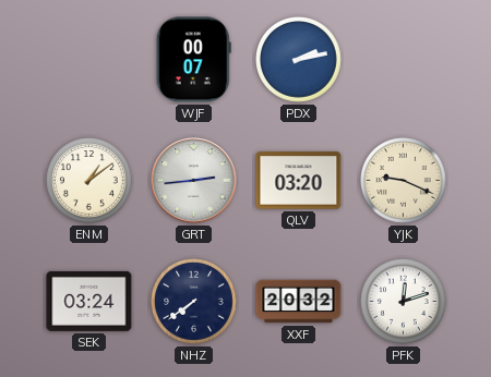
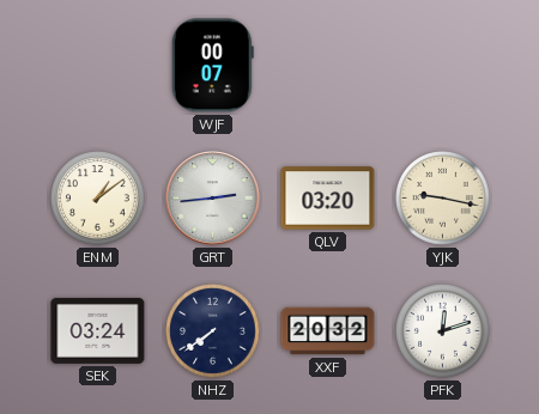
PDX: 2:13 -> none
YJK: 9:19 -> 9:17
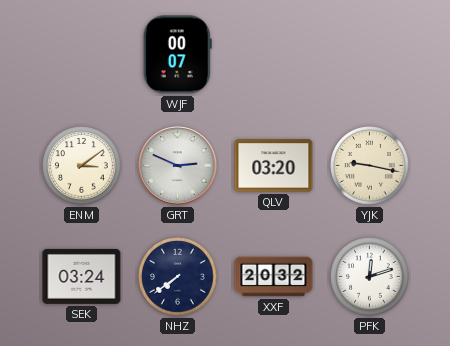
ENM: 1:09 -> 3:09
GRT: 2:44 -> 2:49
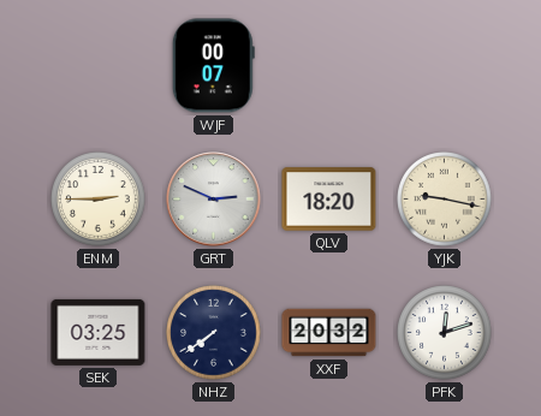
ENM: 3:09 -> 2:45
QLV: 03:20 -> 18:20
SEK: 03:24 -> 03:25
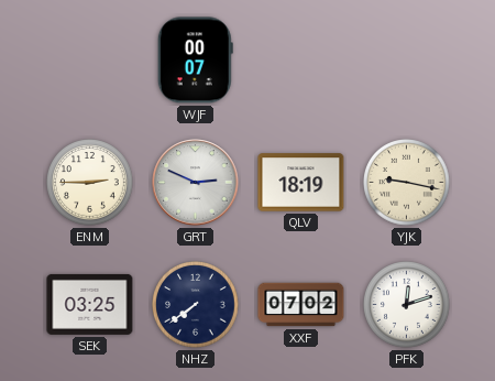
QLV: 18:20 -> 18:19
XXF: 20:32 -> 07:02
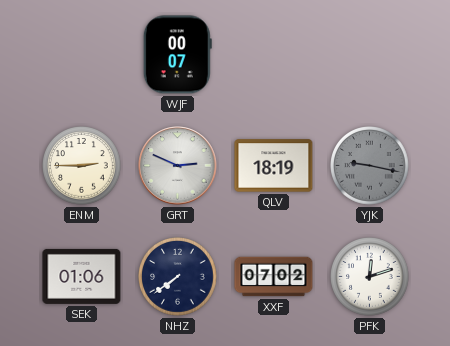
YJK dial: cream -> grey
SEK: 03:25 -> 01:06
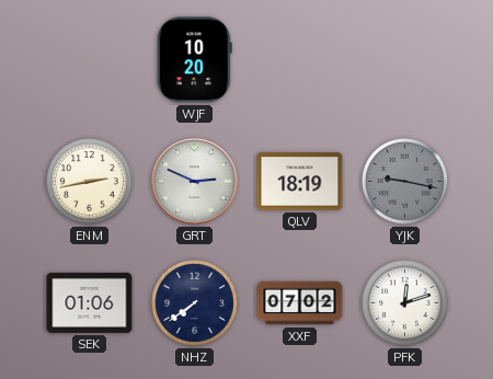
WJF: 00:07 -> 10:20
ENM: 2:45 -> 2:43
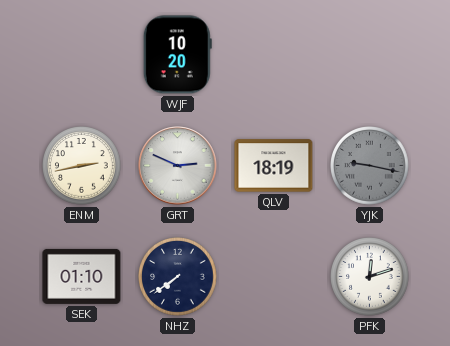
SEK: 01:06 -> 01:10
XXF: 07:02 -> none
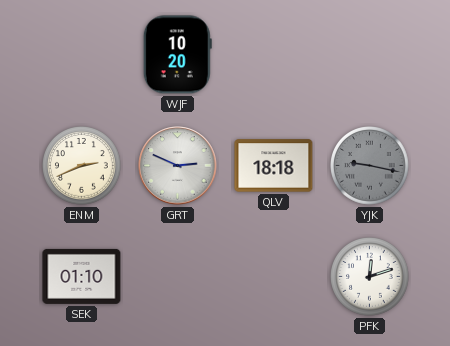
ENM: 2:43 -> 2:41
QLV: 18:19 -> 18:18
NHZ: 7:39 -> none
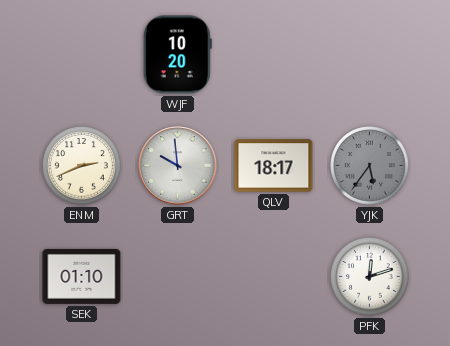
GRT: 2:49 -> 9:59
QLV: 18:18 -> 18:17
YJK: 9:17 -> 5:36
